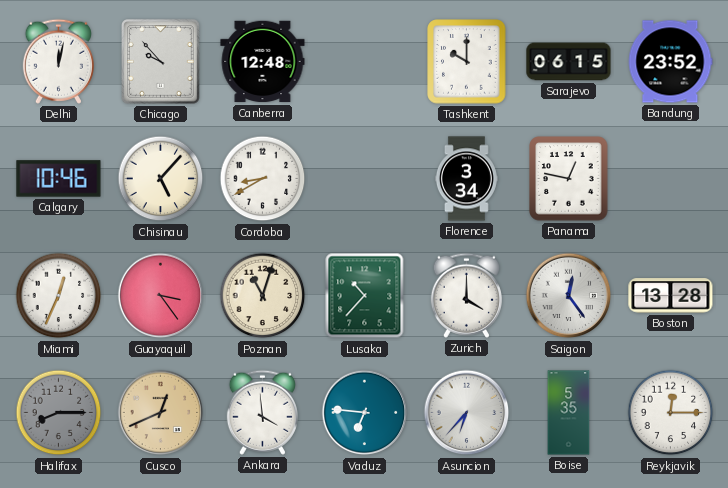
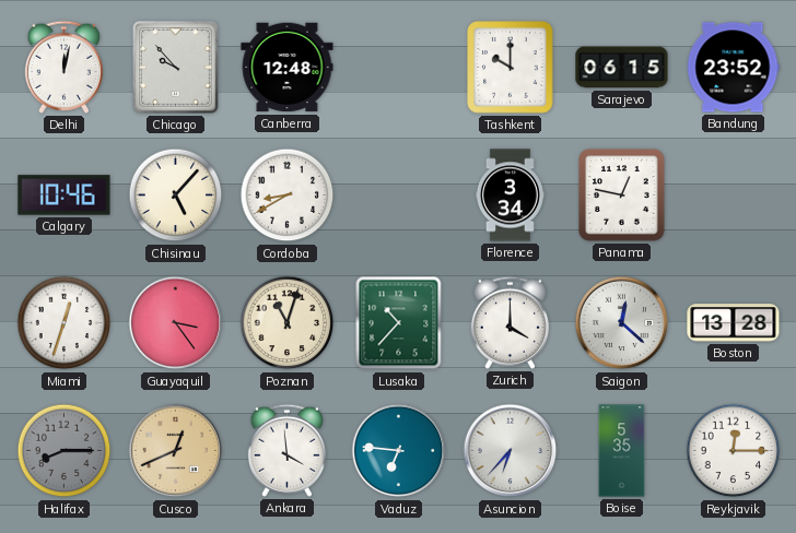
Miami: 12:34 -> 12:33
Saigon: 12:24 -> 12:22
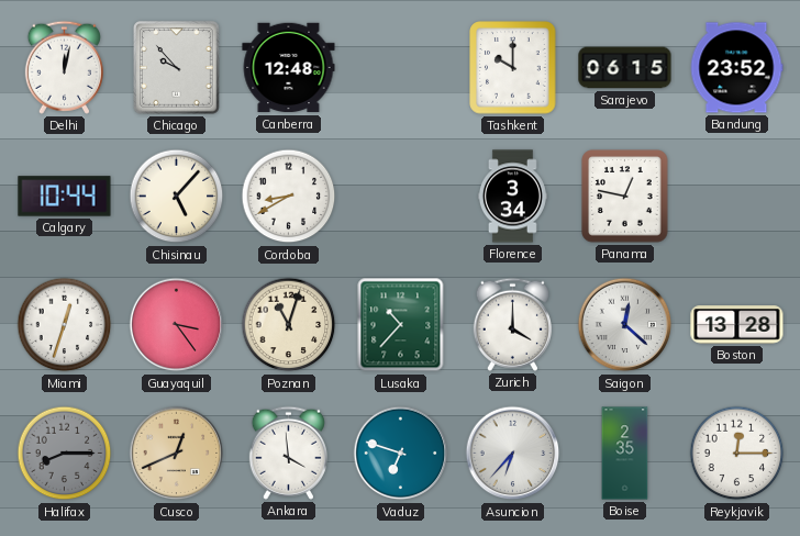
Calgary: 10:46 -> 10:44
Vaduz: 6:46 -> 6:48
Boise: 5:35 -> 2:35
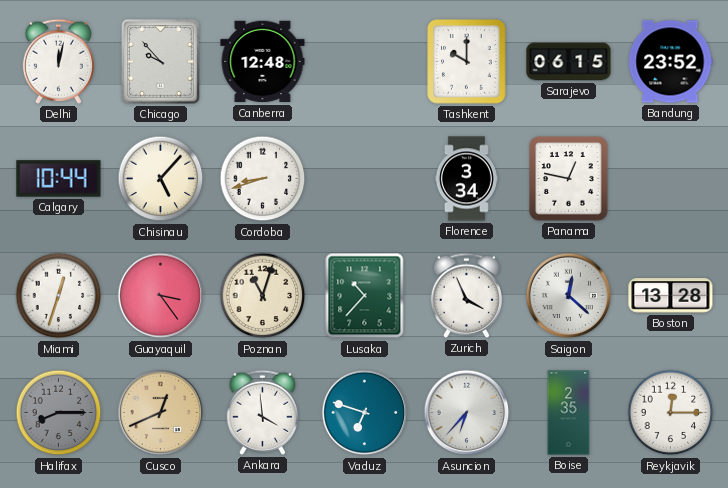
Cordoba: 8:40 -> 8:42
Zurich: 4:00 -> 3:56
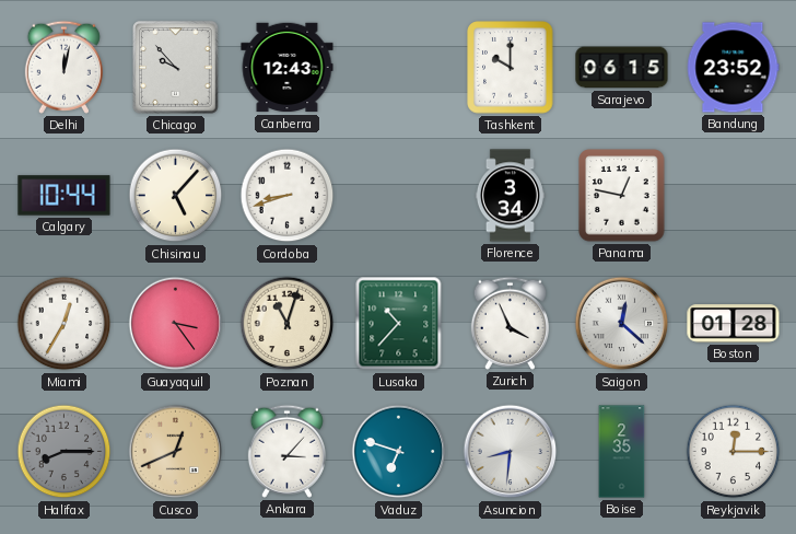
Canberra: 12:48 -> 12:43
Miami: 12:33 -> 12:35
Boston: 13:28 -> 01:28
Ankara: 3:59 -> 3:07
Asuncion: 6:37 -> 8:31
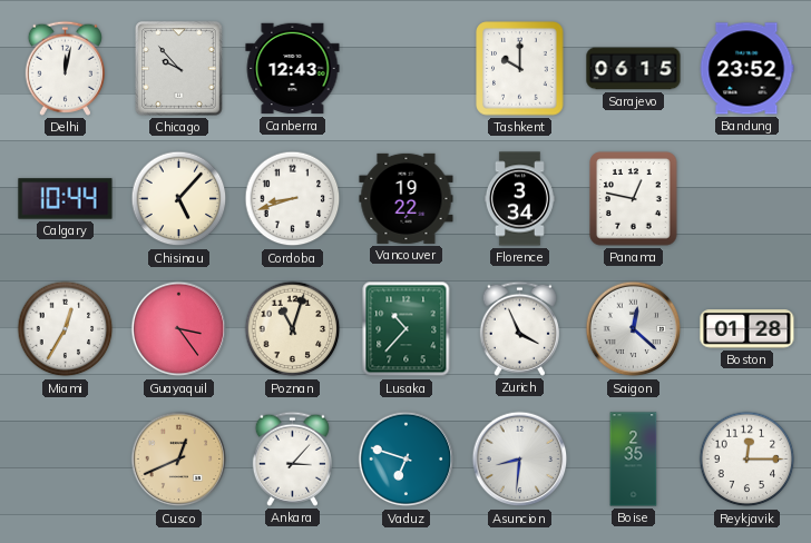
Vancouver: none -> 19:22
Halifax: 8:15 -> none
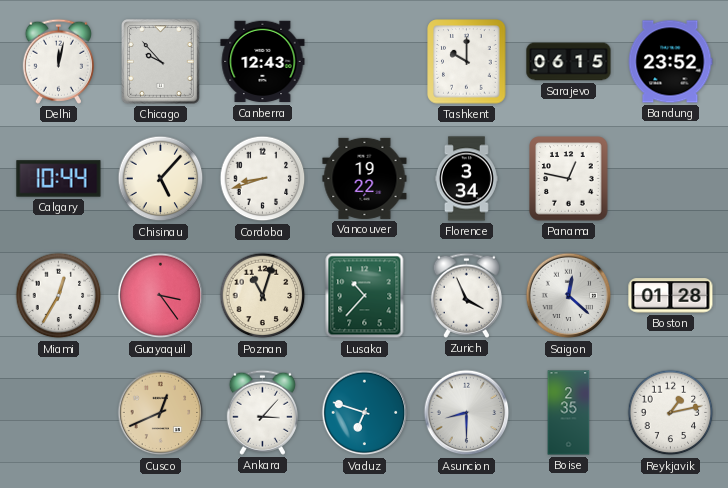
Asuncion: 8:31 -> 8:30
Reykjavik: 12:15 -> 1:13
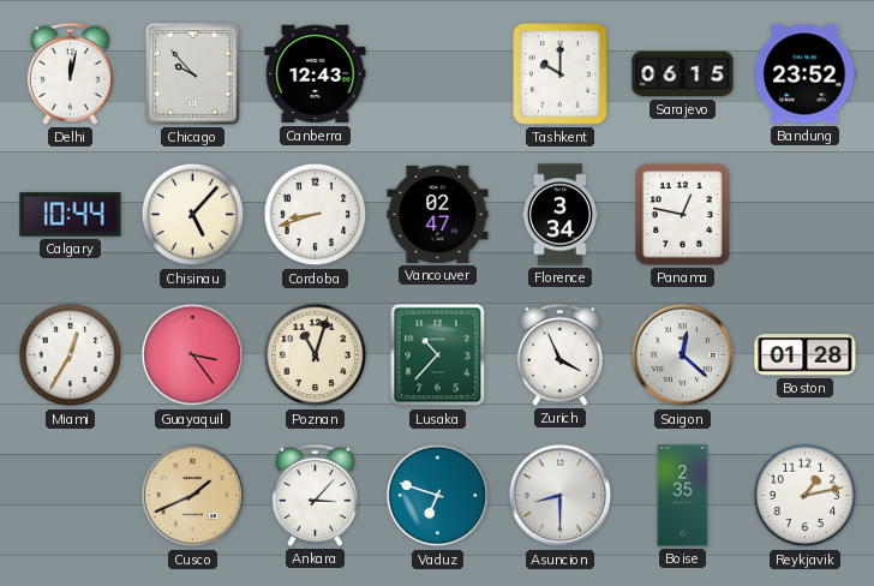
Vancouver: 19:22 -> 02:47
Cusco: 12:41 -> 1:41
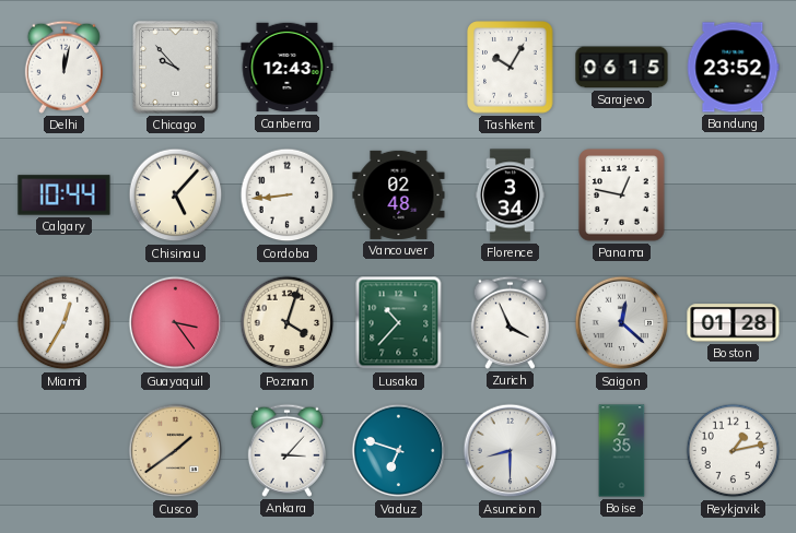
Tashkent: 10:00 -> 10:05
Cordoba: 8:42 -> 8:44
Vancouver: 02:47 -> 02:48
Poznan: 11:03 -> 4:03
Cusco: 1:41 -> 1:39
